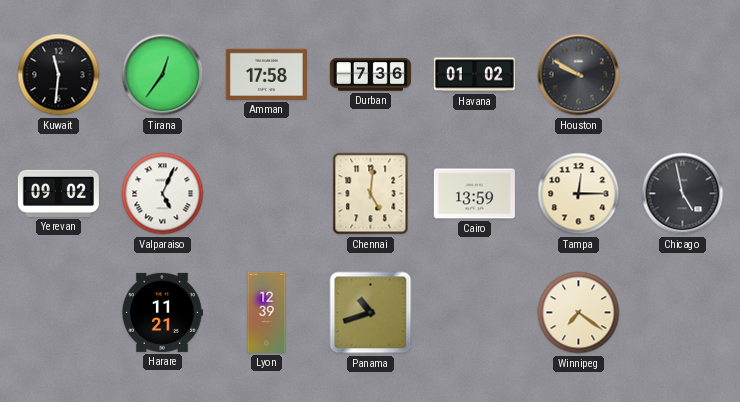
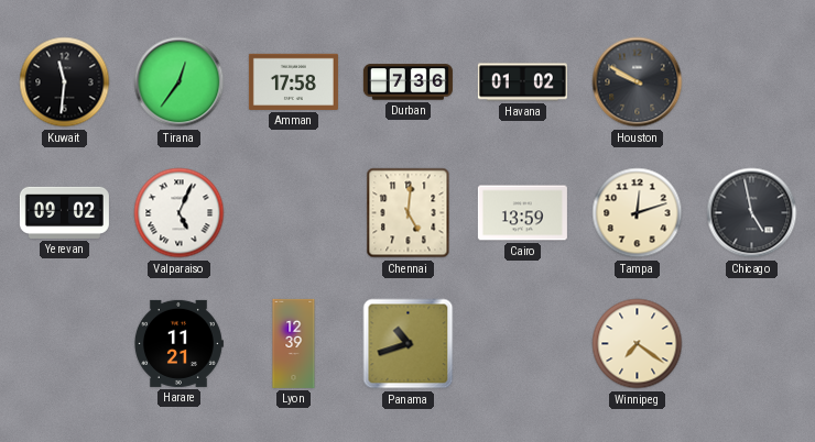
Tampa: 12:15 -> 12:12
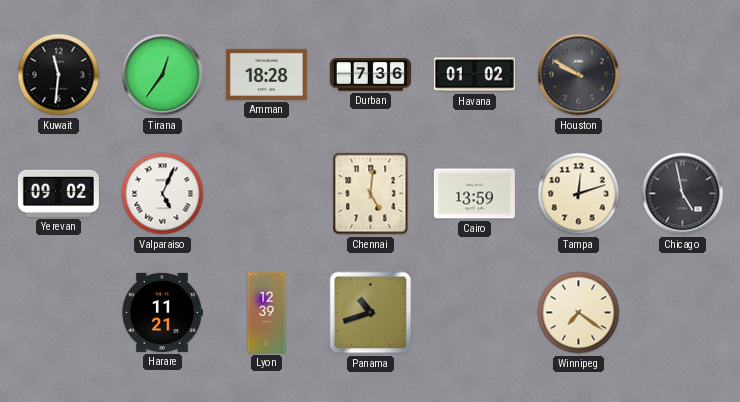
Amman: 17:58 -> 18:28
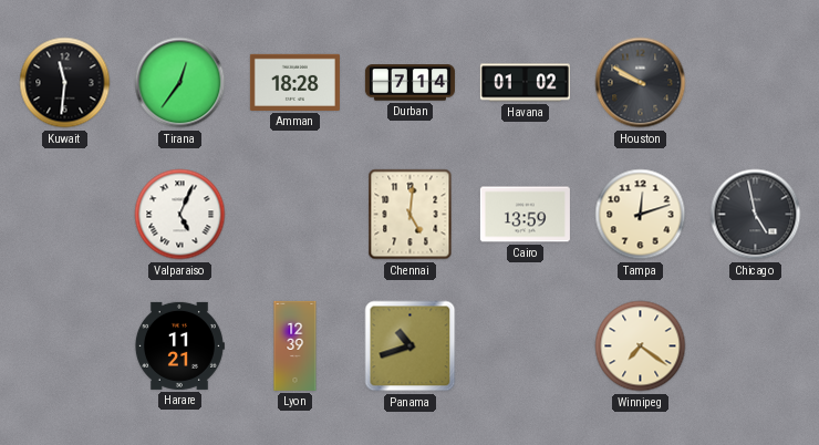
Durban: 7:36 -> 7:14
Yerevan: 09:02 -> none
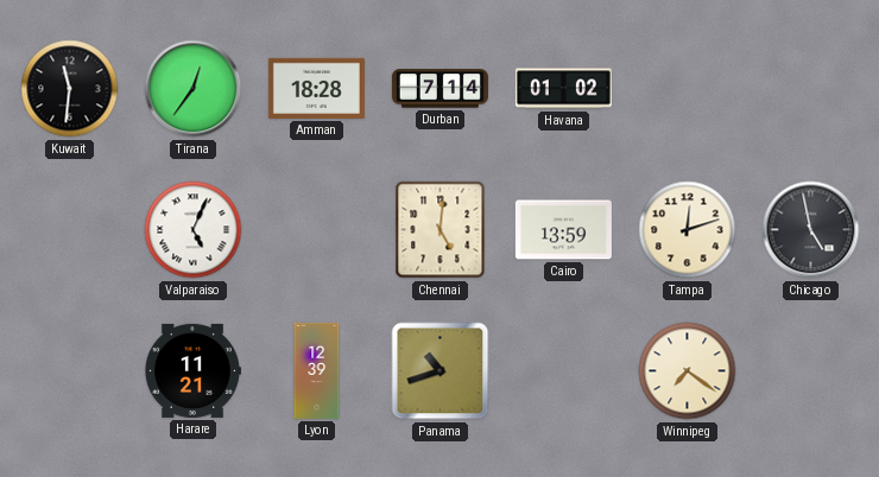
Houston: 9:50 -> none
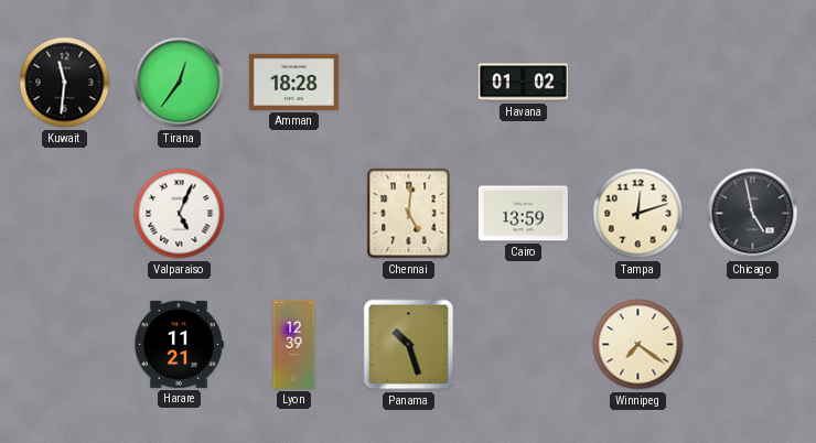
Durban: 7:14 -> none
Panama: 10:42 -> 10:27
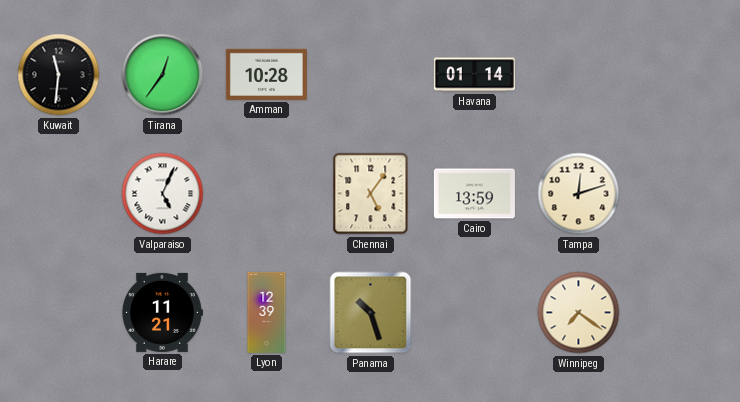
Amman: 18:28 -> 10:28
Havana: 01:02 -> 01:14
Chennai: 5:01 -> 5:06
Chicago: 4:58 -> none
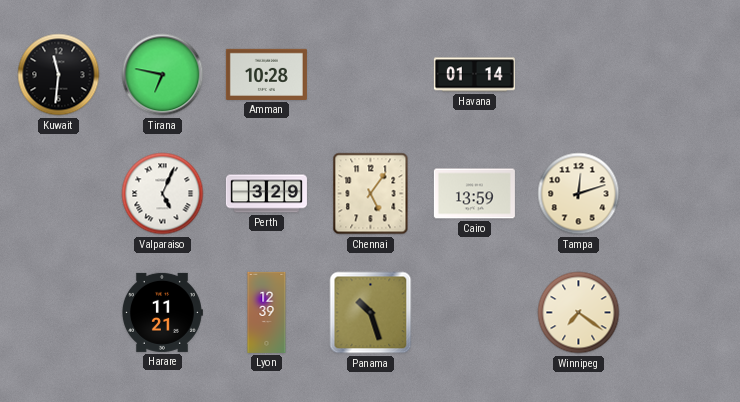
Tirana: 12:36 -> 6:47
Perth: none -> 3:29
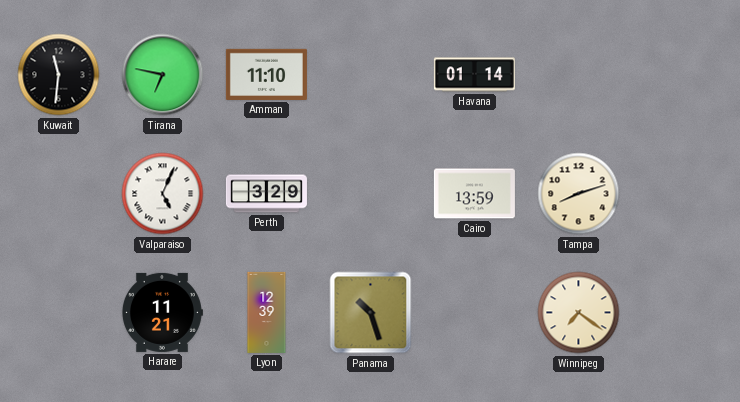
Amman: 10:28 -> 11:10
Chennai: 5:06 -> none
Tampa: 12:12 -> 8:12
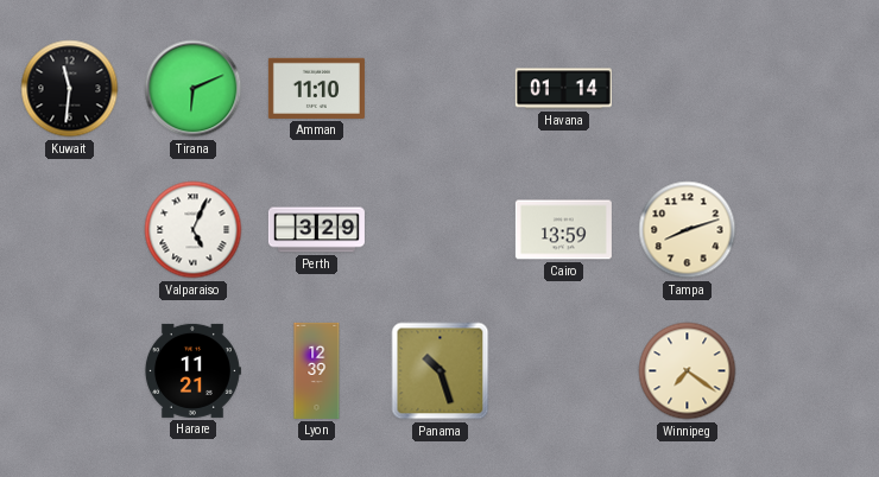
Tirana: 6:47 -> 6:11
